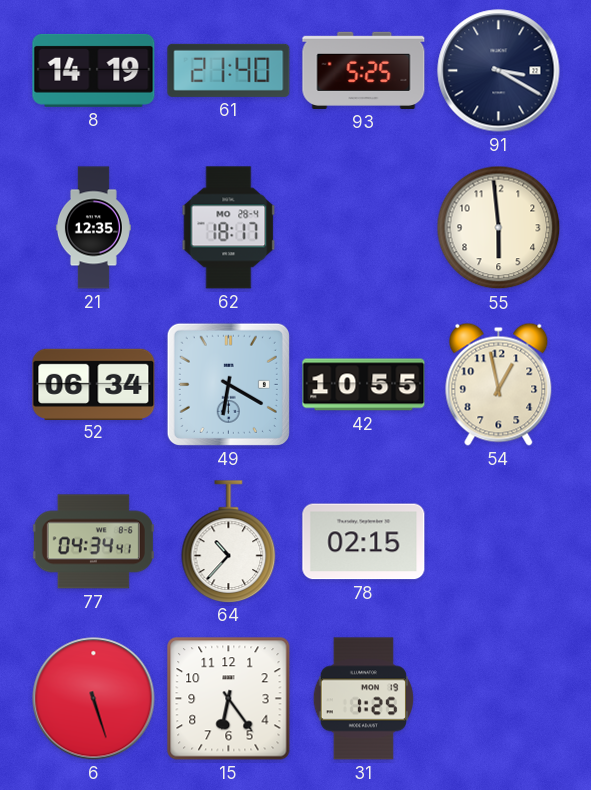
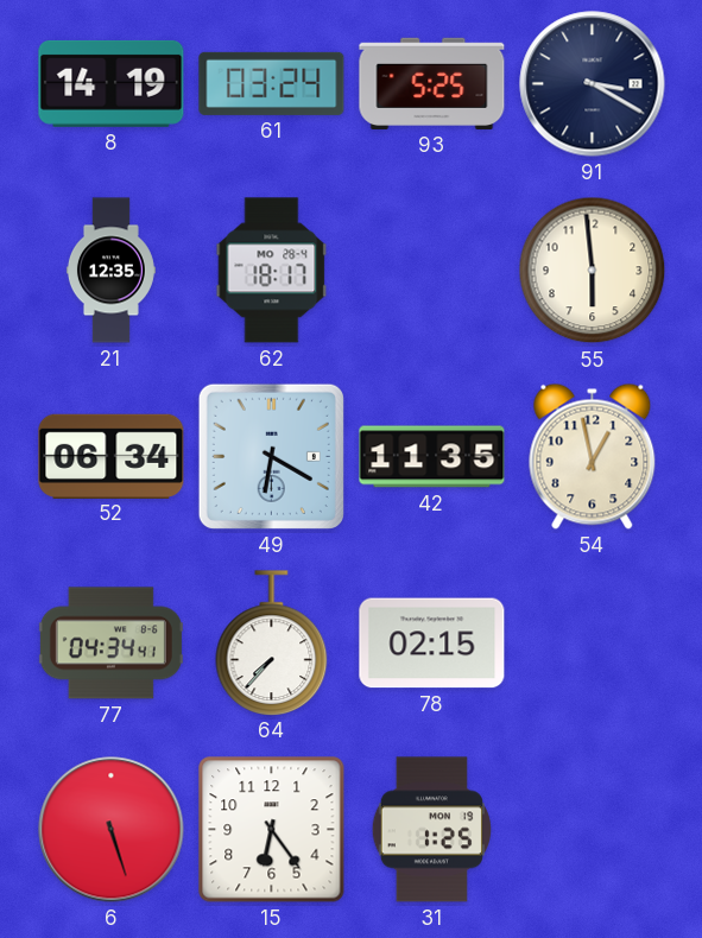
61: 21:40 -> 03:24
42: 10:55 -> 11:35
64: 10:37 -> 7:37
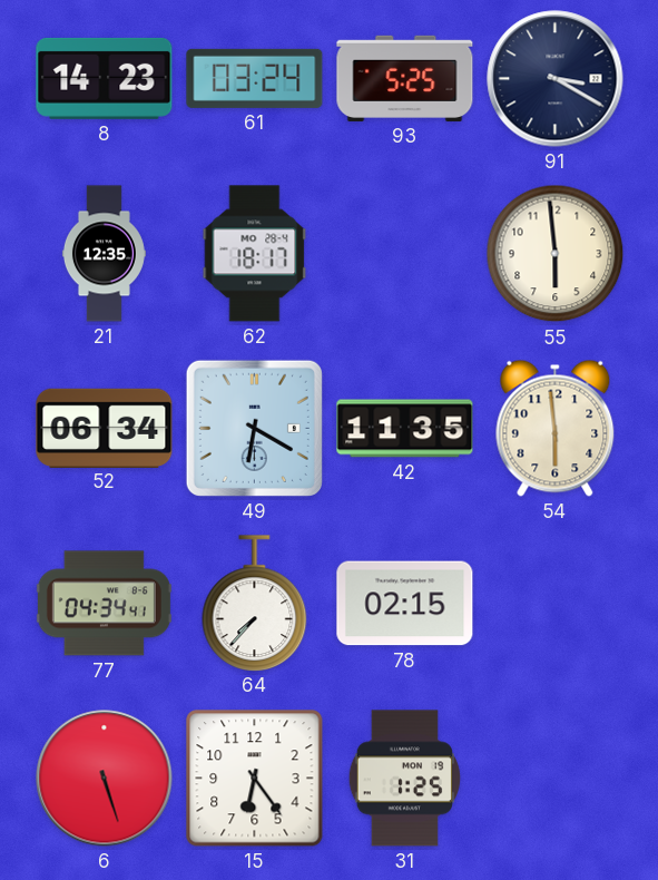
8: 14:19 -> 14:23
54: 12:58 -> 5:59
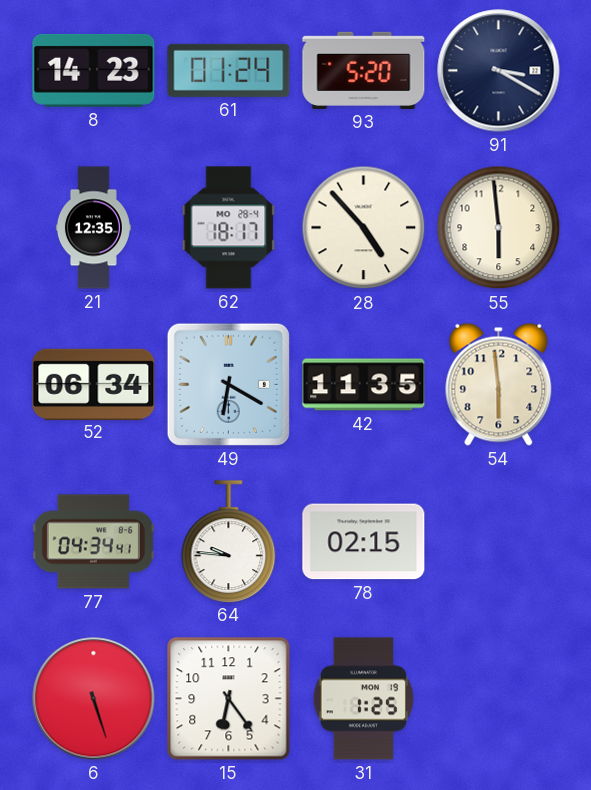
61: 03:24 -> 01:24
93: 5:25 -> 5:20
28: none -> 4:53
64: 7:37 -> 9:46
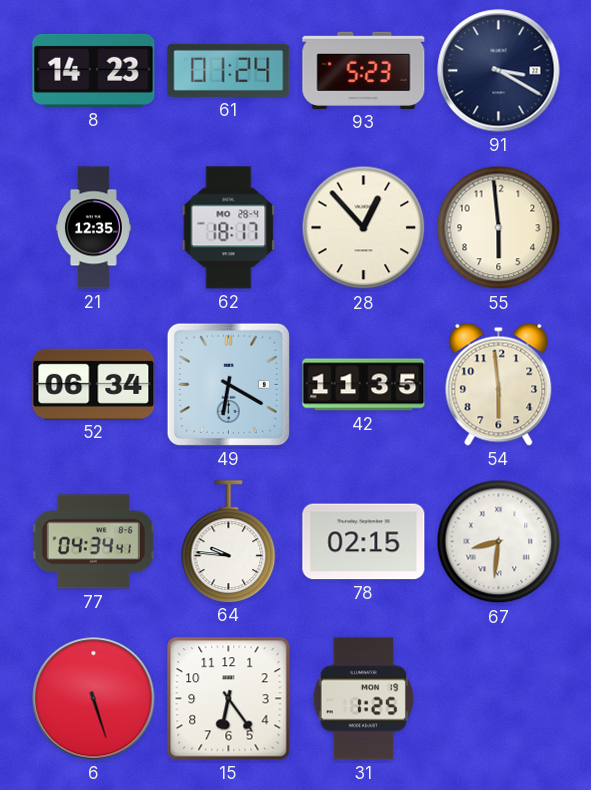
93: 5:20 -> 5:23
28: 4:53 -> 12:53
67: none -> 8:31
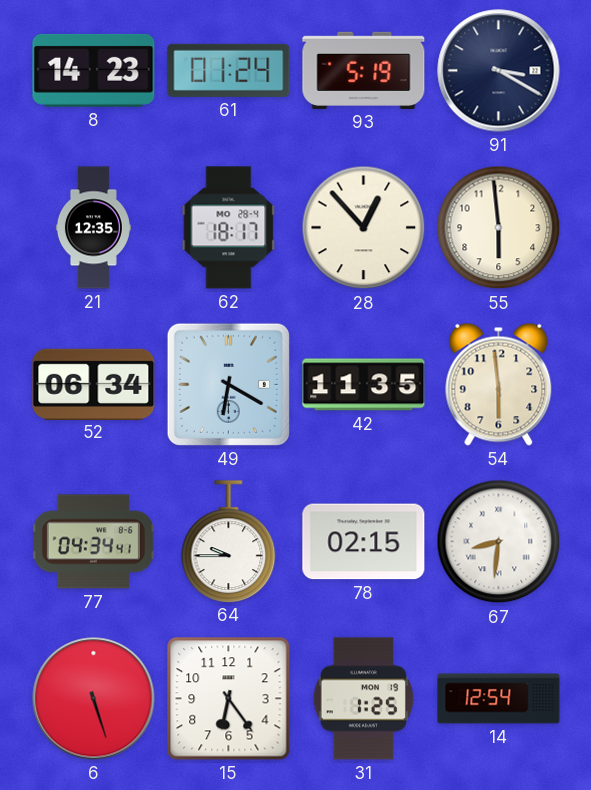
93: 5:23 -> 5:19
64: 9:46 -> 9:45
14: none -> 12:54
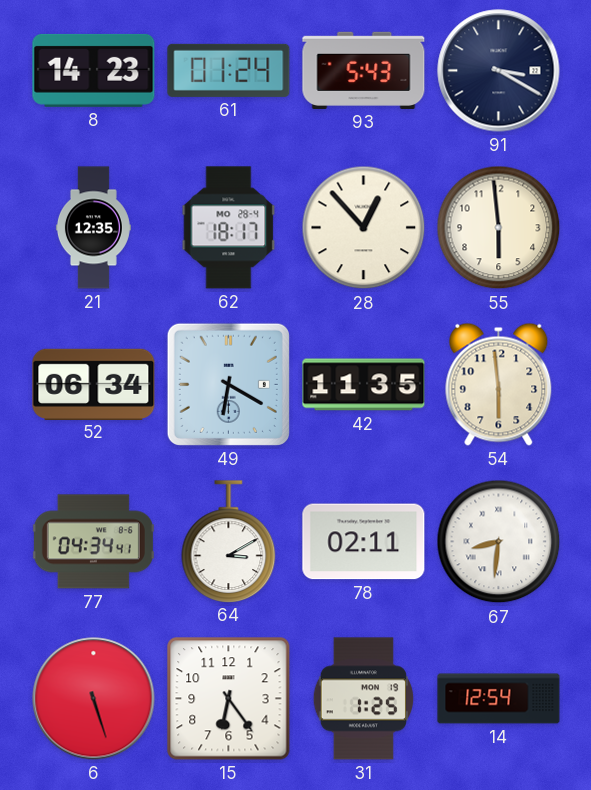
93: 5:19 -> 5:43
64: 9:45 -> 3:10
78: 02:15 -> 02:11
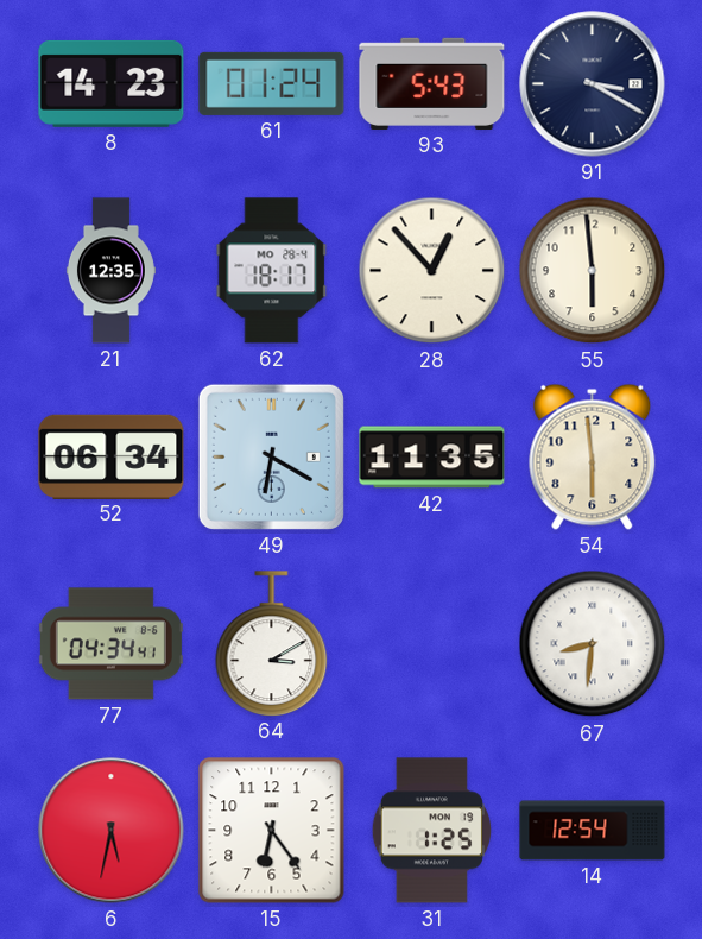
78: 02:11 -> none
6: 5:27 -> 5:32
